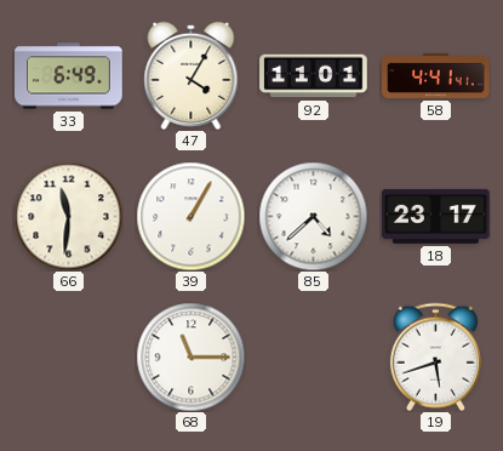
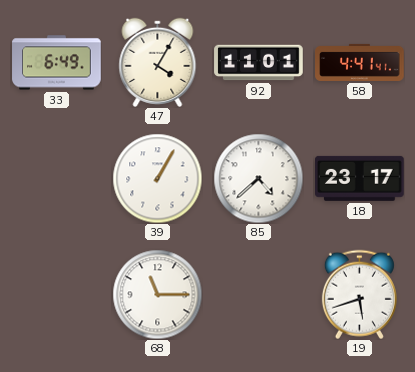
66: 11:31 -> none
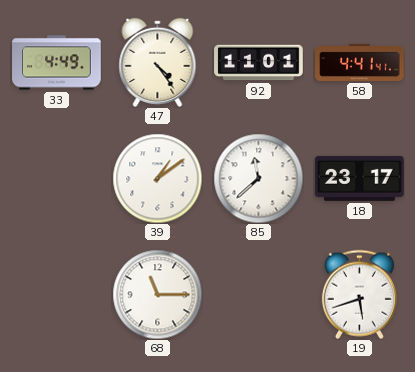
33: 6:49 -> 4:49
47: 4:05 -> 4:24
39: 1:05 -> 1:09
85: 4:38 -> 11:38
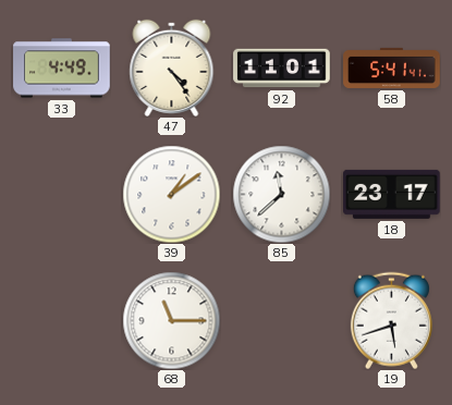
58: 4:41 -> 5:41
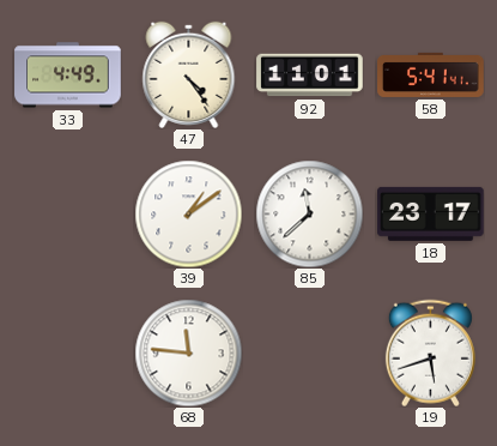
68: 11:15 -> 11:46
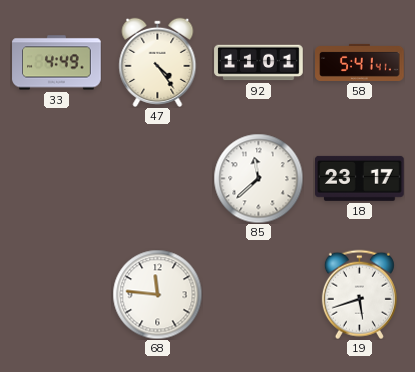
39: 1:09 -> none
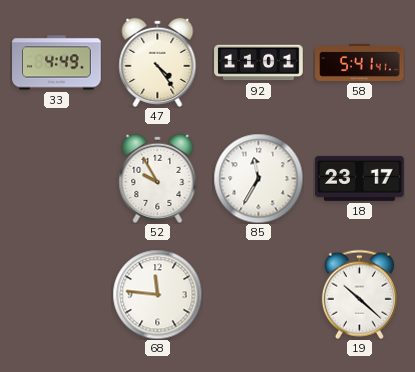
52: none -> 9:55
85: 11:38 -> 11:35
19: 5:42 -> 10:22
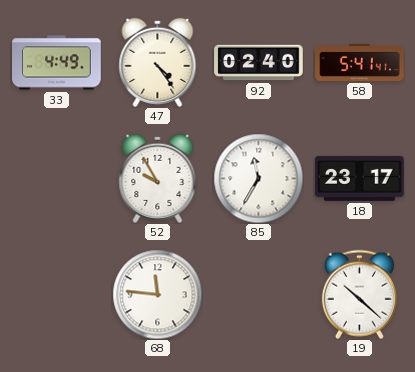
92: 11:01 -> 02:40
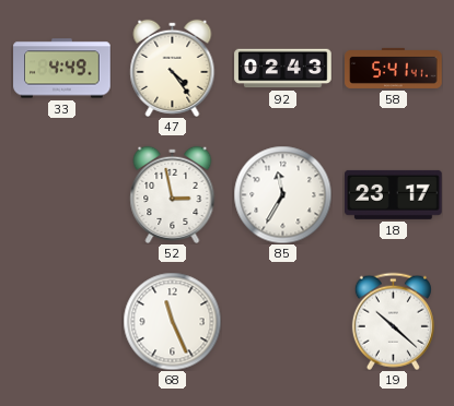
92: 02:40 -> 02:43
52: 9:55 -> 2:58
68: 11:46 -> 11:26
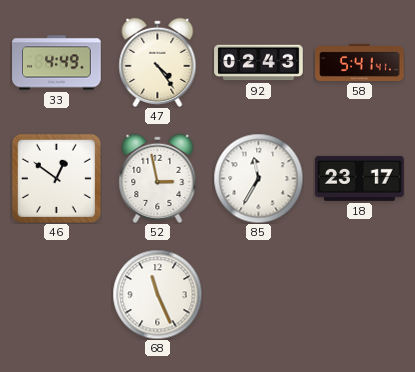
46: none -> 12:51
19: 10:22 -> none
